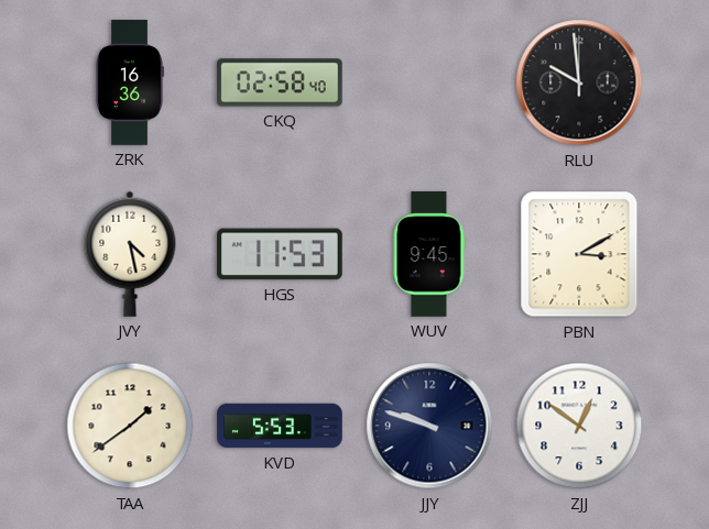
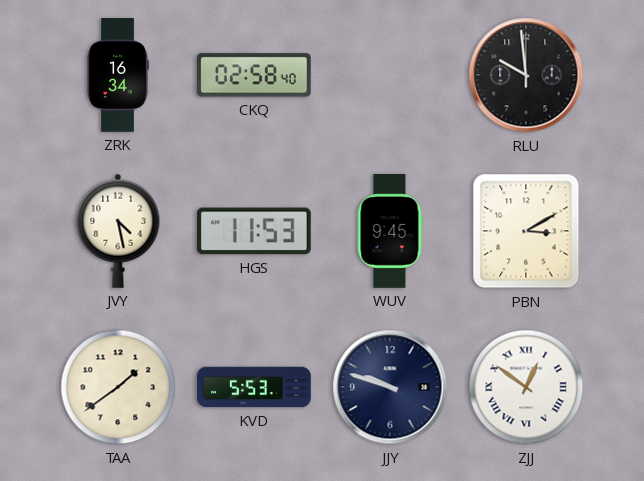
ZRK: 16:36 -> 16:34
ZJJ numerals: Arabic -> Roman
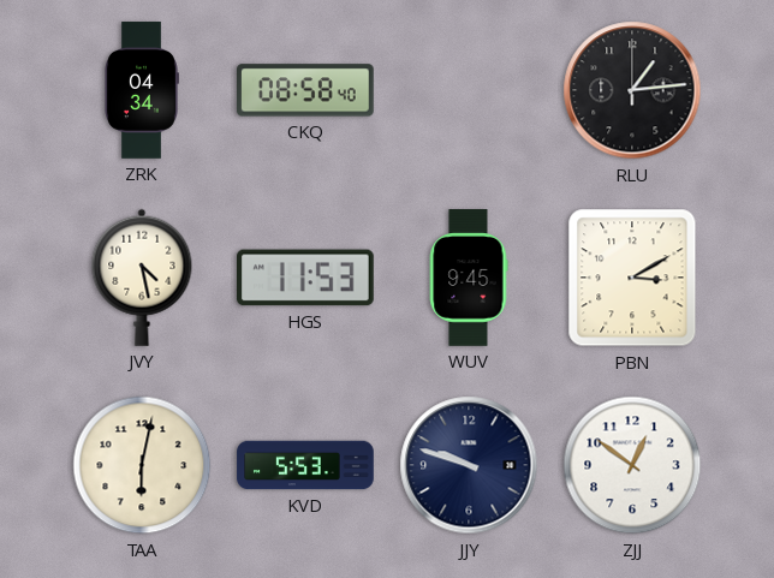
ZRK: 16:34 -> 04:34
CKQ: 02:58 -> 08:58
RLU: 9:59 -> 1:14
TAA: 1:39 -> 6:02
ZJJ numerals: Roman -> Arabic
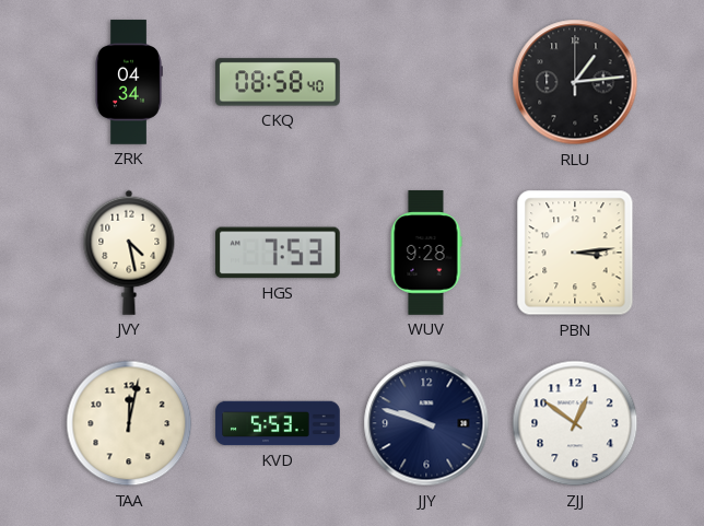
HGS: 11:53 -> 7:53
WUV: 9:45 -> 9:28
PBN: 3:10 -> 3:14
TAA: 6:02 -> 12:02
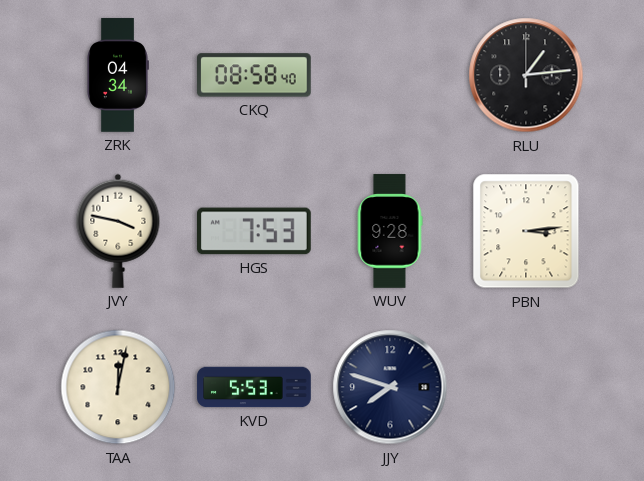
JVY: 4:28 -> 3:47
JJY: 9:48 -> 7:48
ZJJ: 12:51 -> none
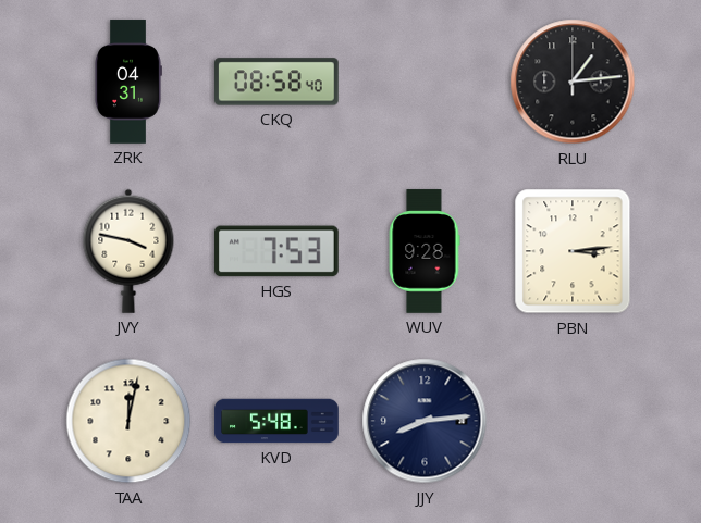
ZRK: 04:34 -> 04:31
KVD: 5:53 -> 5:48
JJY: 7:48 -> 8:14
